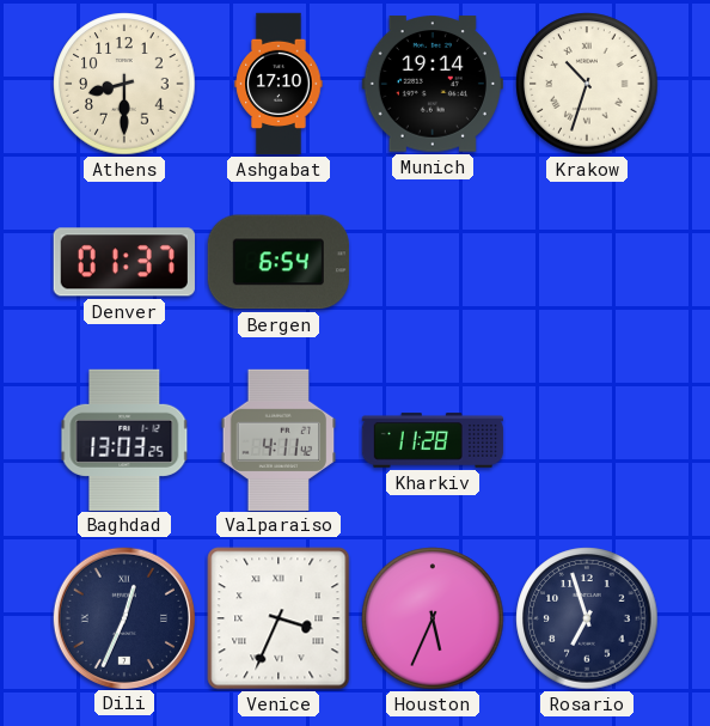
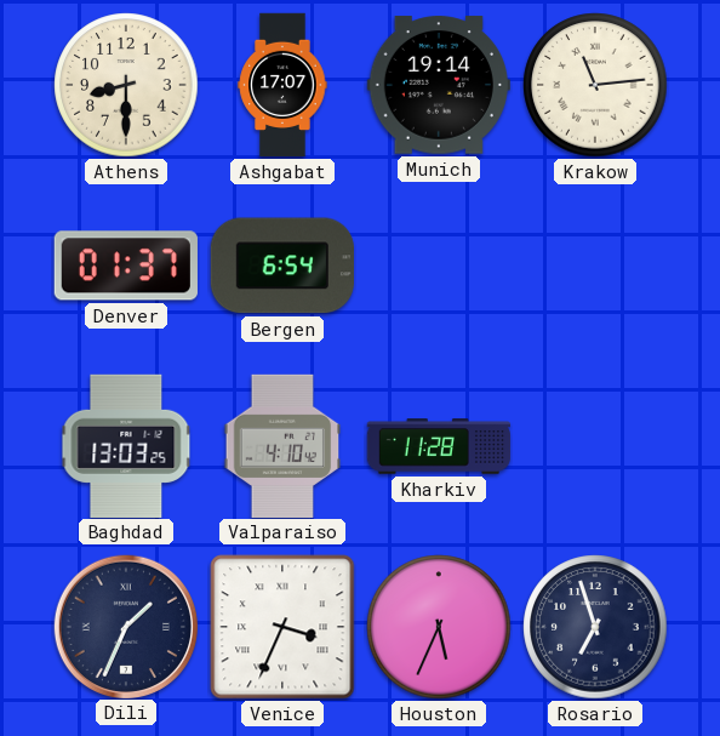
Ashgabat: 17:10 -> 17:07
Krakow: 10:33 -> 11:14
Valparaiso: 4:11 -> 4:10
Dili: 12:34 -> 1:34
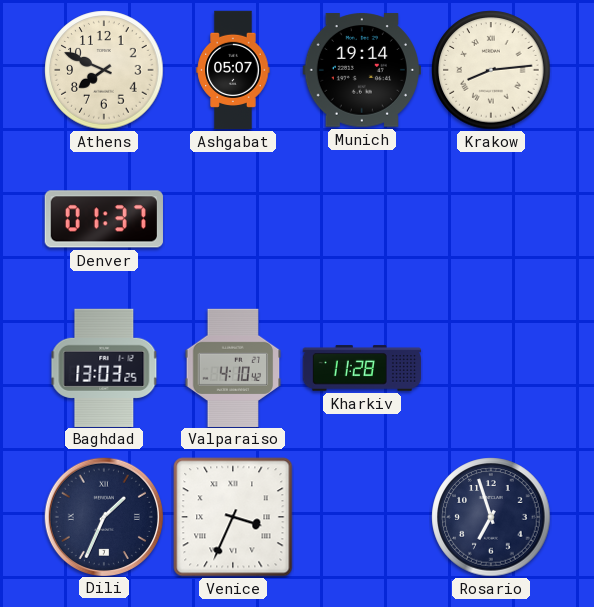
Athens: 8:30 -> 7:49
Ashgabat: 17:07 -> 05:07
Krakow: 11:14 -> 8:14
Bergen: 6:54 -> none
Houston: 5:34 -> none
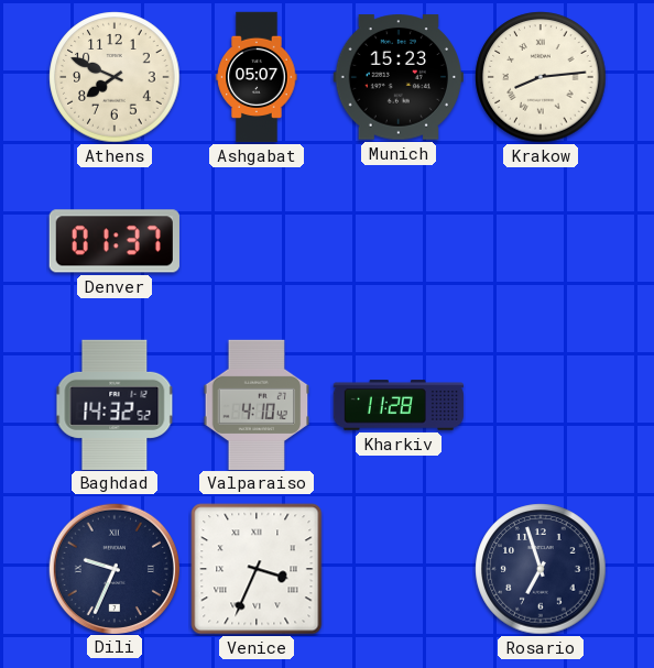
Munich: 19:14 -> 15:23
Baghdad: 13:03 -> 14:32
Dili: 1:34 -> 9:34
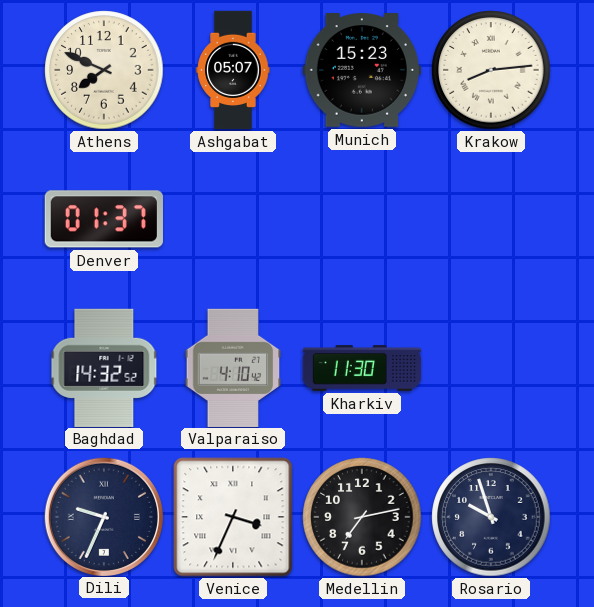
Kharkiv: 11:28 -> 11:30
Medellin: none -> 7:13
Rosario: 6:57 -> 9:57
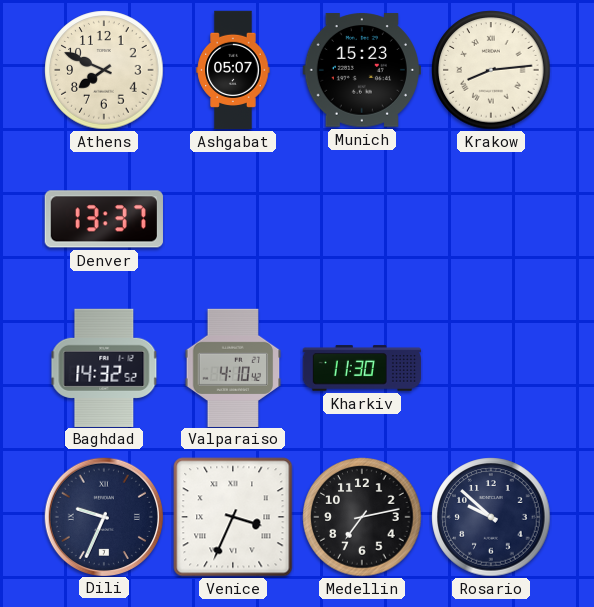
Denver: 01:37 -> 13:37
Rosario: 9:57 -> 9:52
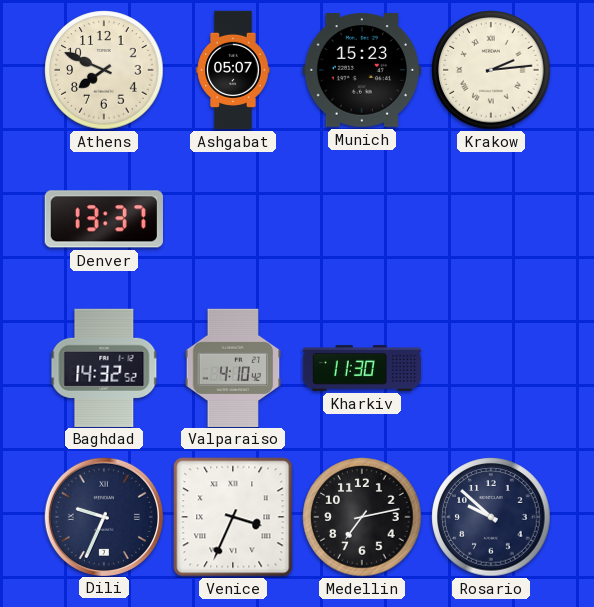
Krakow: 8:14 -> 2:14
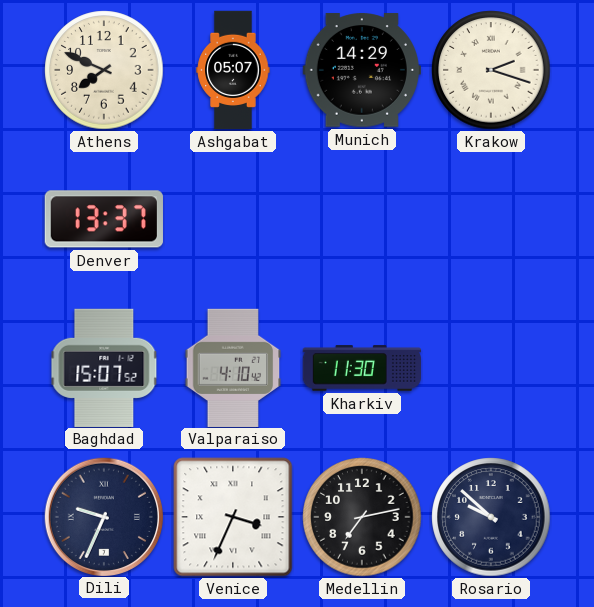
Munich: 15:23 -> 14:29
Krakow: 2:14 -> 2:18
Baghdad: 14:32 -> 15:07
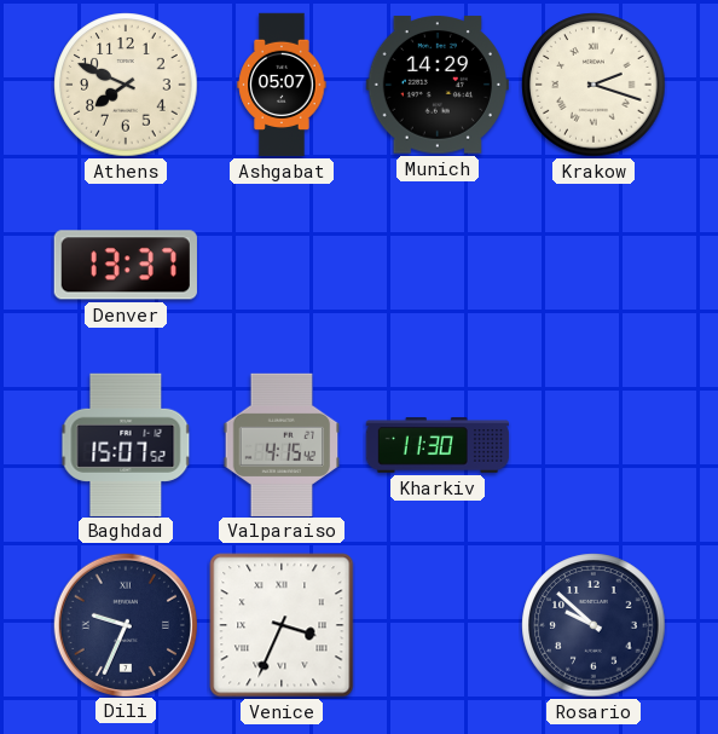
Valparaiso: 4:10 -> 4:15
Medellin: 7:13 -> none
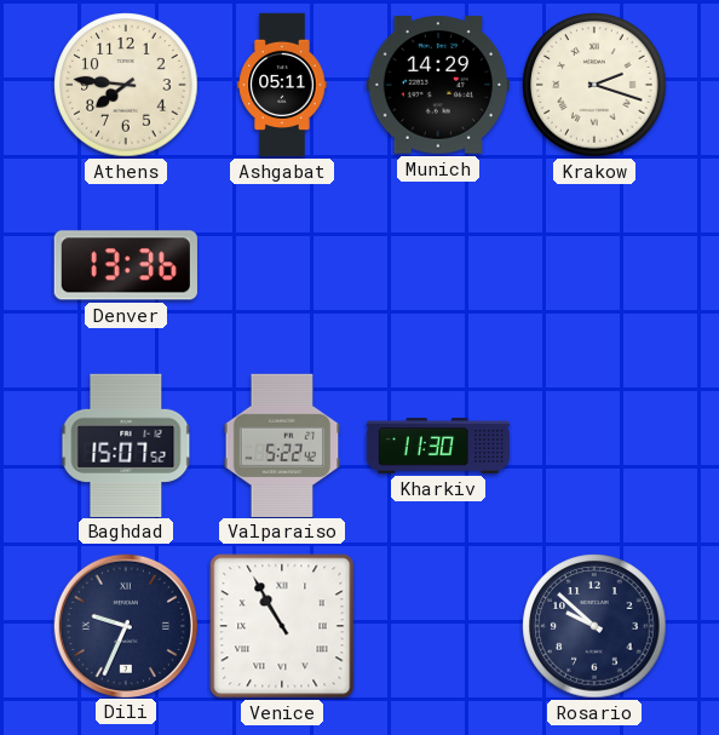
Athens: 7:49 -> 7:46
Ashgabat: 05:07 -> 05:11
Denver: 13:37 -> 13:36
Valparaiso: 4:15 -> 5:22
Venice: 3:34 -> 10:55
